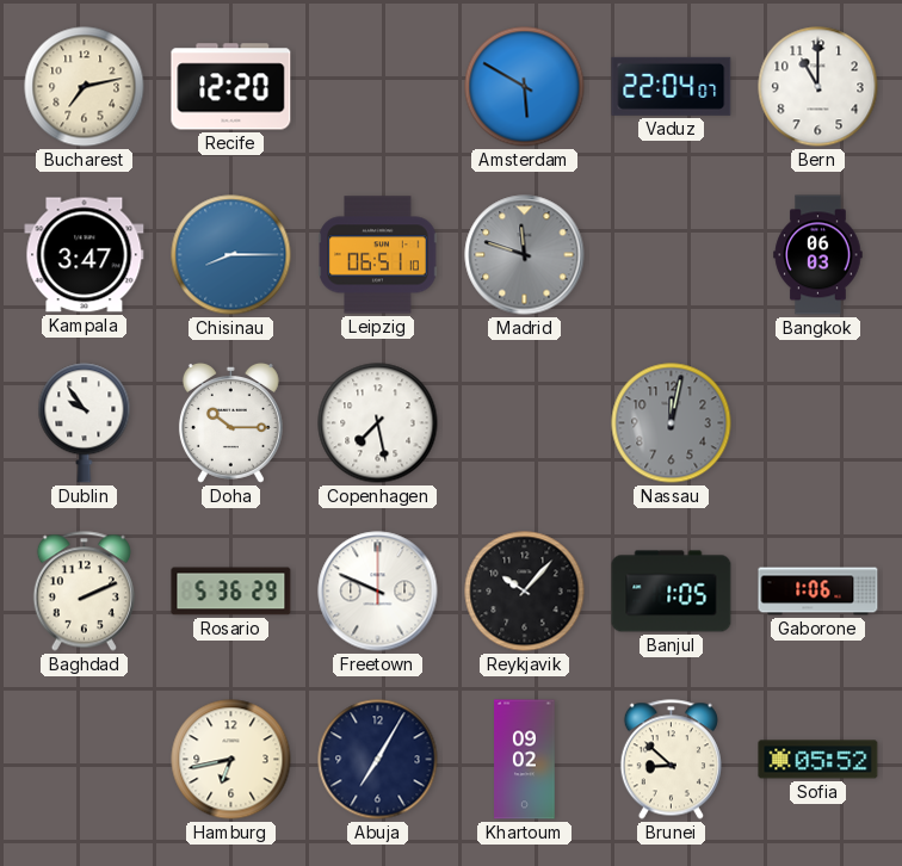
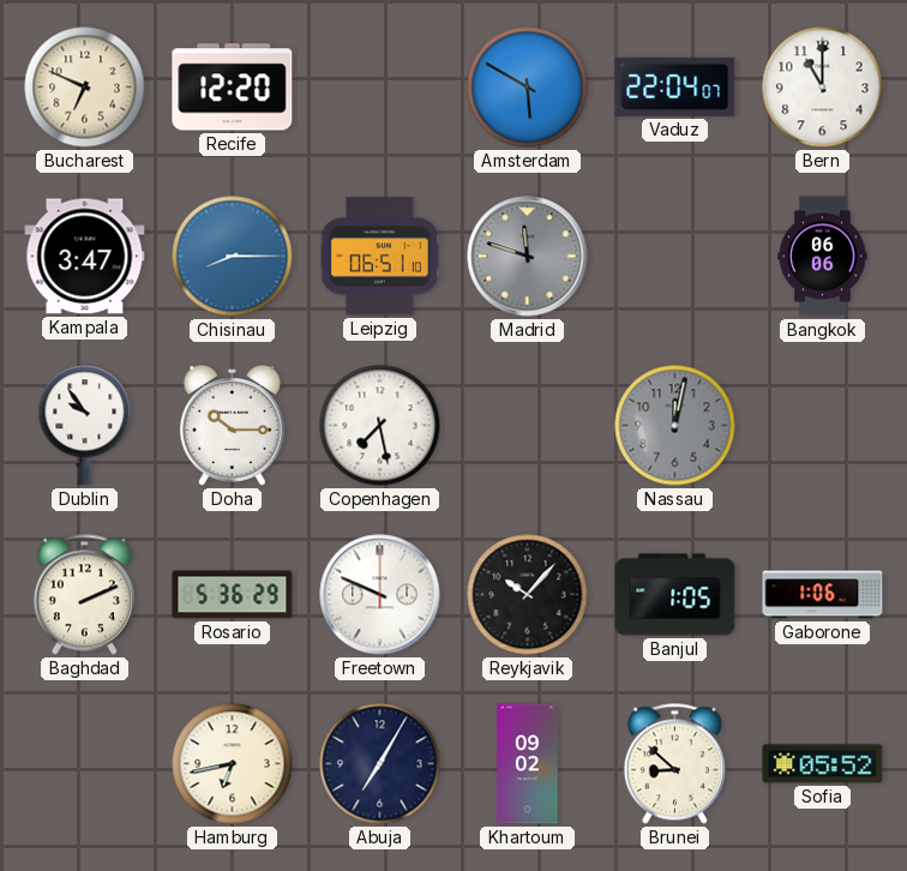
Bucharest: 7:13 -> 6:49
Bangkok: 06:03 -> 06:06
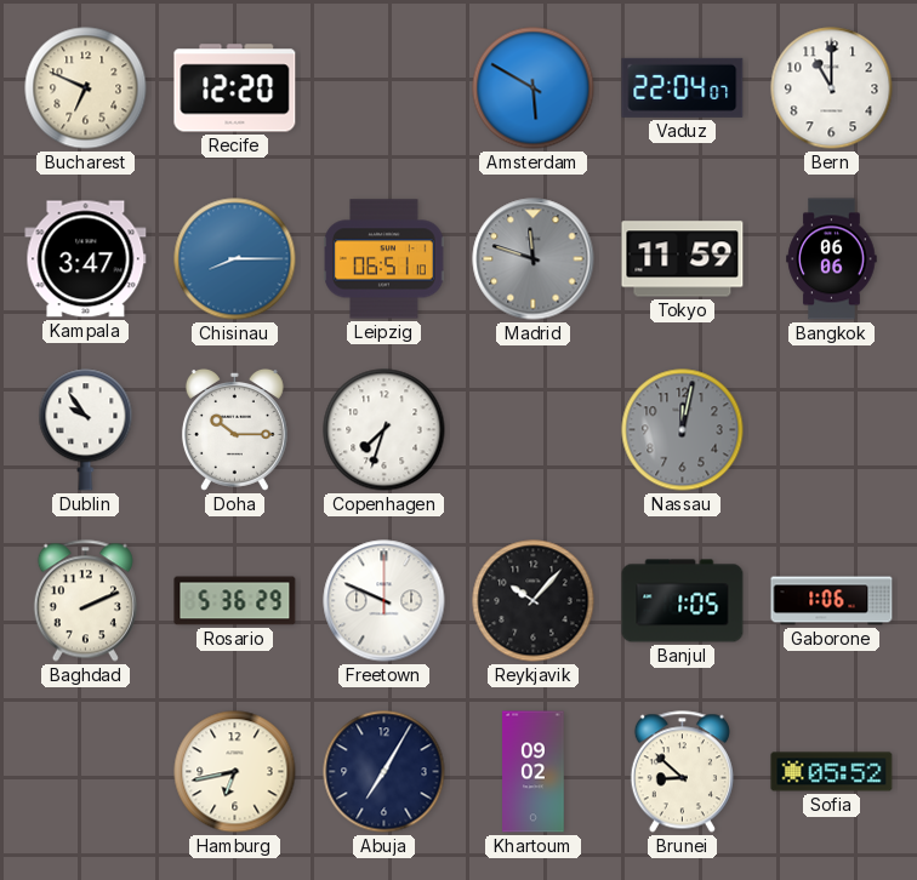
Tokyo: none -> 11:59
Copenhagen: 7:28 -> 7:33
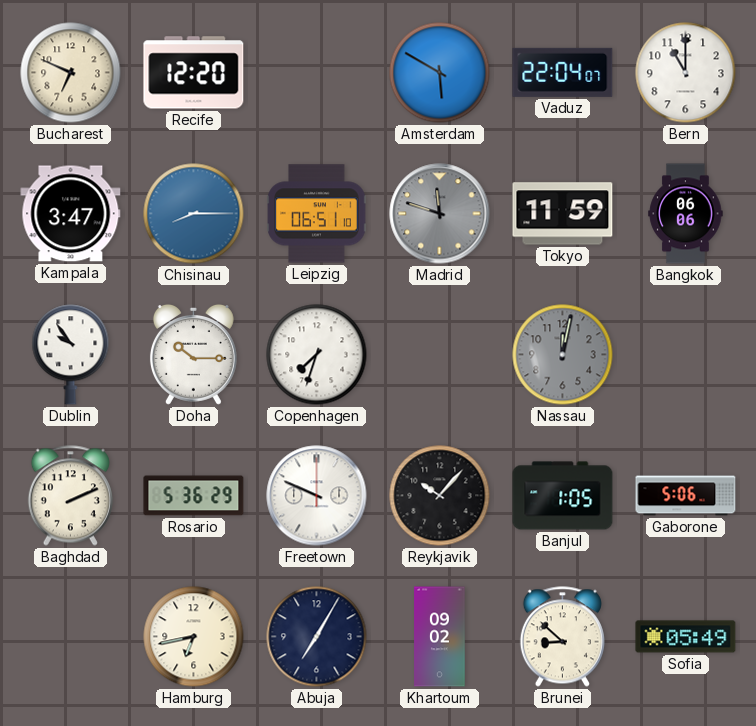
Gaborone: 1:06 -> 5:06
Sofia: 05:52 -> 05:49
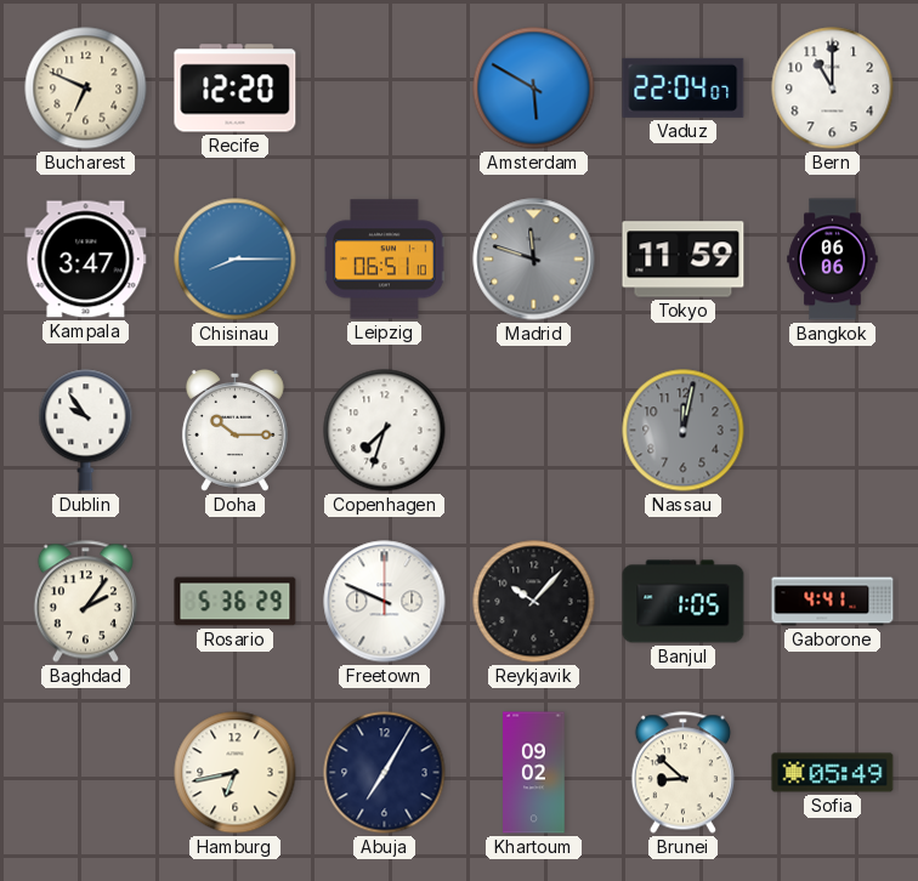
Baghdad: 2:11 -> 2:06
Gaborone: 5:06 -> 4:41
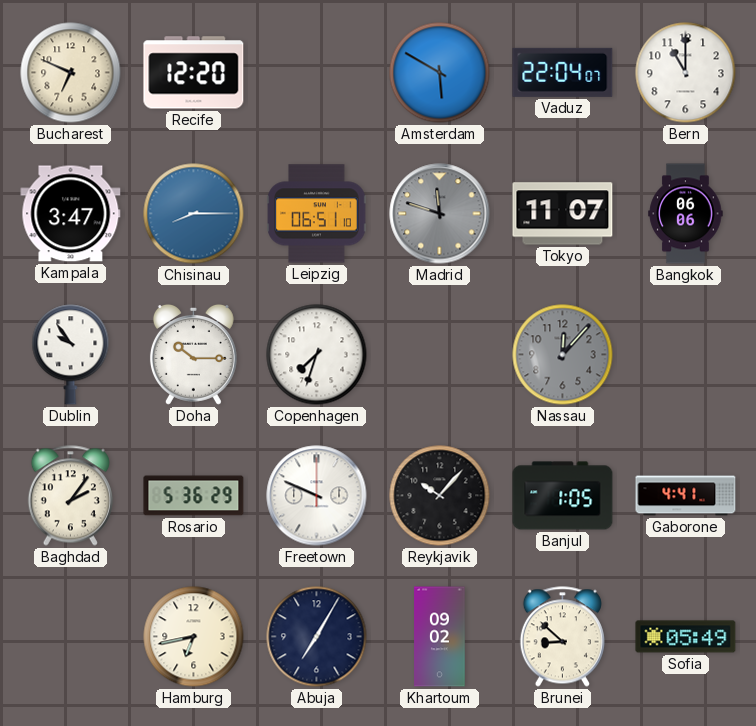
Tokyo: 11:59 -> 11:07
Nassau: 12:02 -> 12:07
